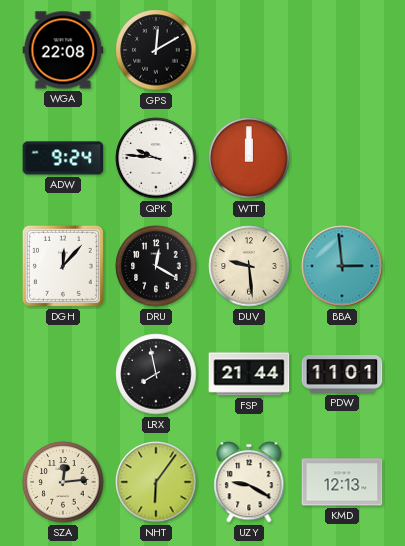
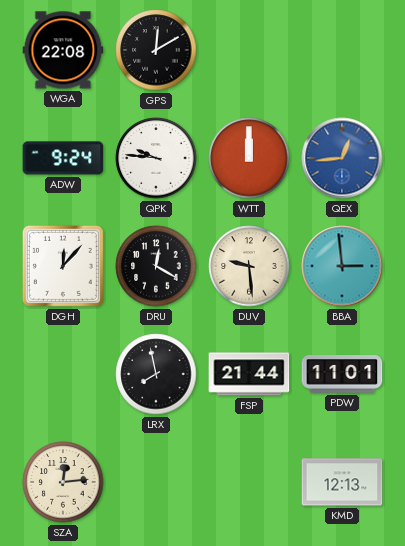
QEX: none -> 12:44
NHT: 6:06 -> none
UZY: 9:20 -> none
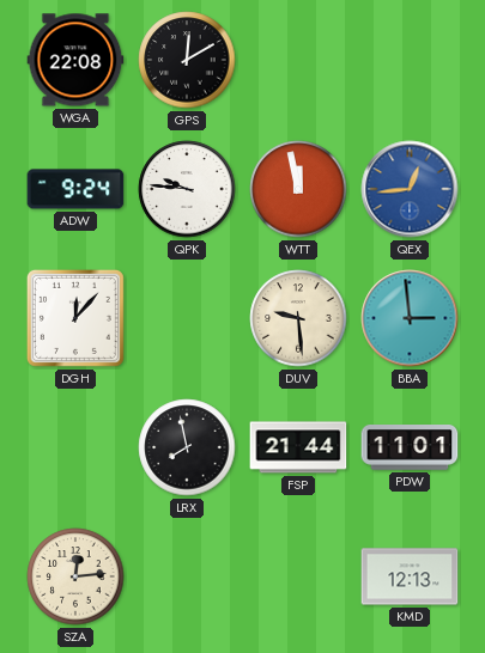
WTT: 12:00 -> 11:58
DRU: 12:20 -> none
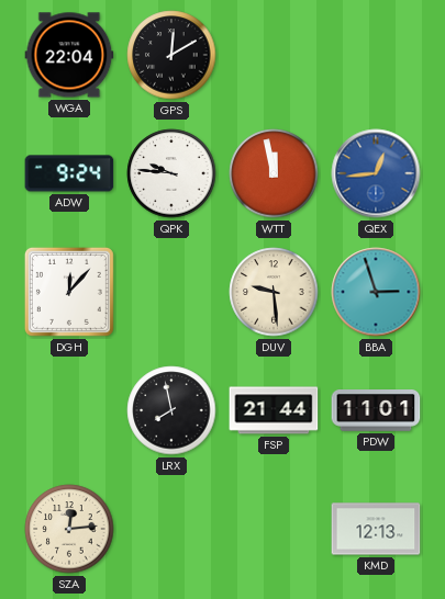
WGA: 22:08 -> 22:04
BBA: 2:59 -> 2:57
